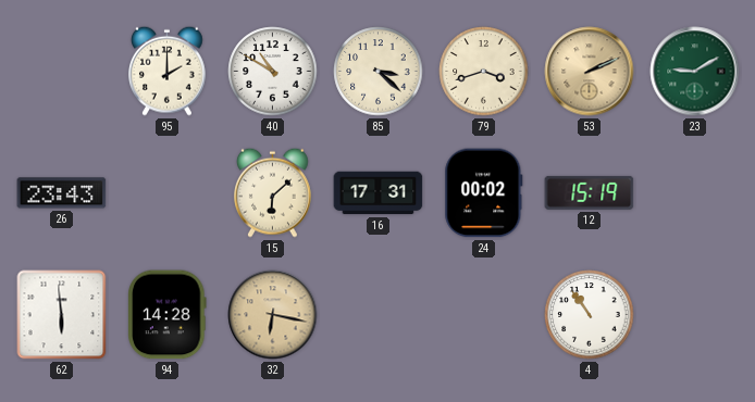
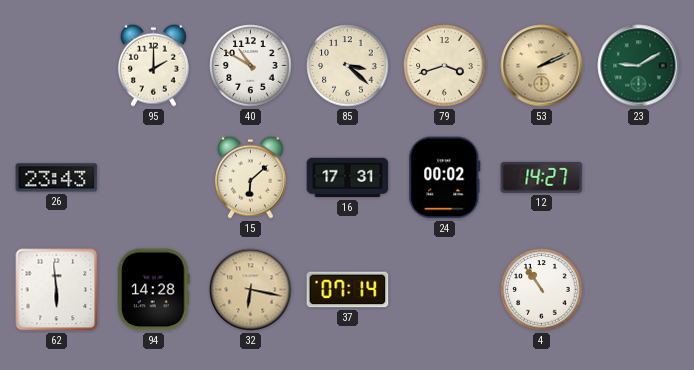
12: 15:19 -> 14:27
37: none -> 07:14
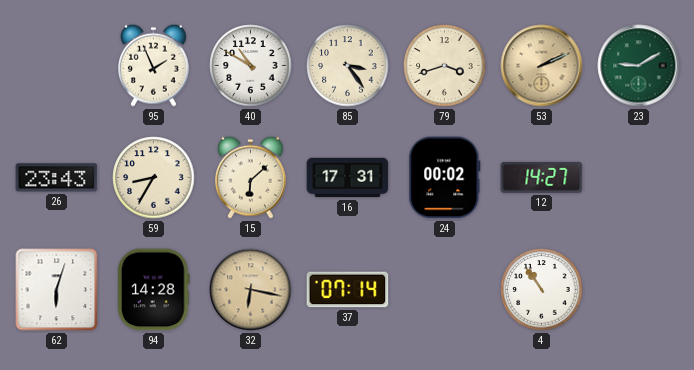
95: 2:00 -> 1:56
85: 3:22 -> 3:24
59: none -> 8:35
62: 5:59 -> 6:03
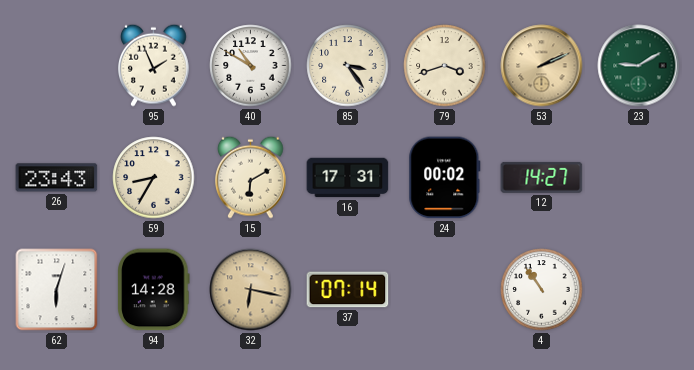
15: 6:08 -> 6:10
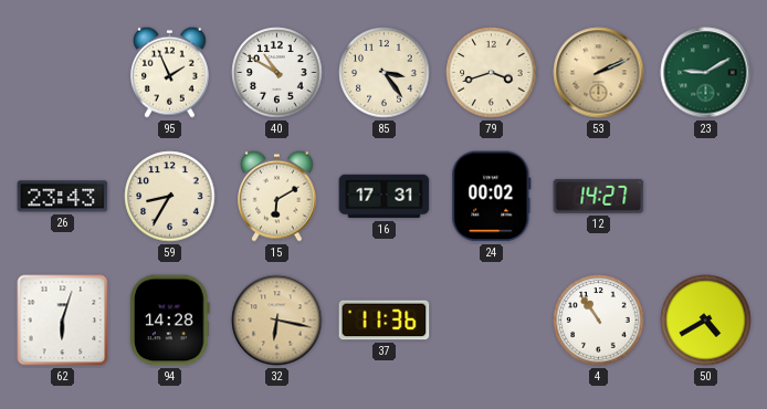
37: 07:14 -> 11:36
50: none -> 4:40
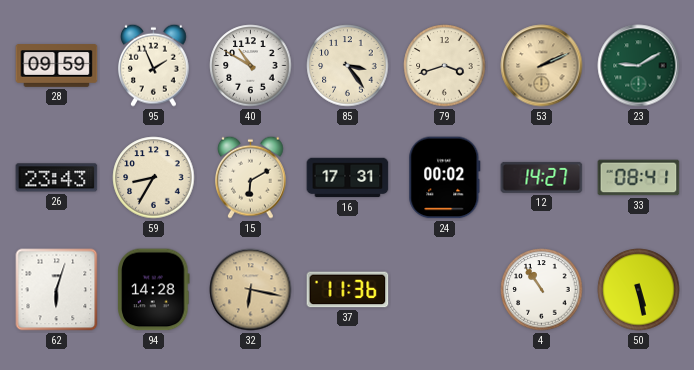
28: none -> 09:59
33: none -> 08:41
50: 4:40 -> 5:28
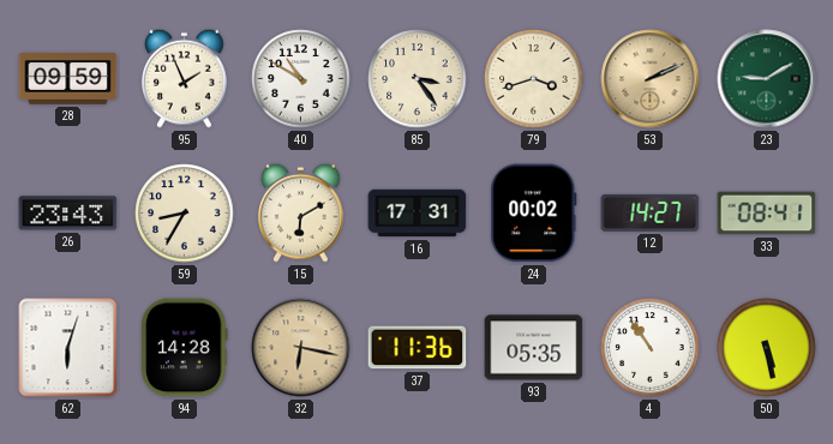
93: none -> 05:35
